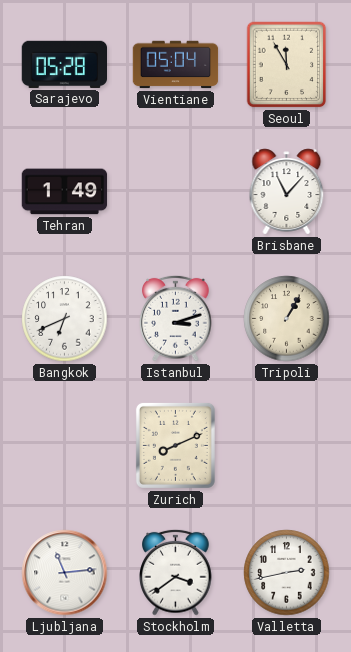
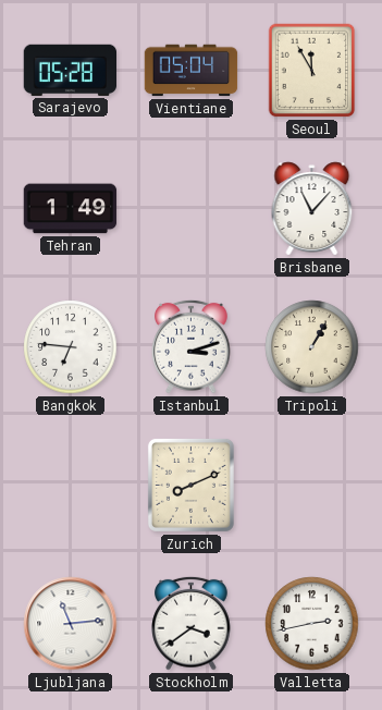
Bangkok: 6:41 -> 6:46
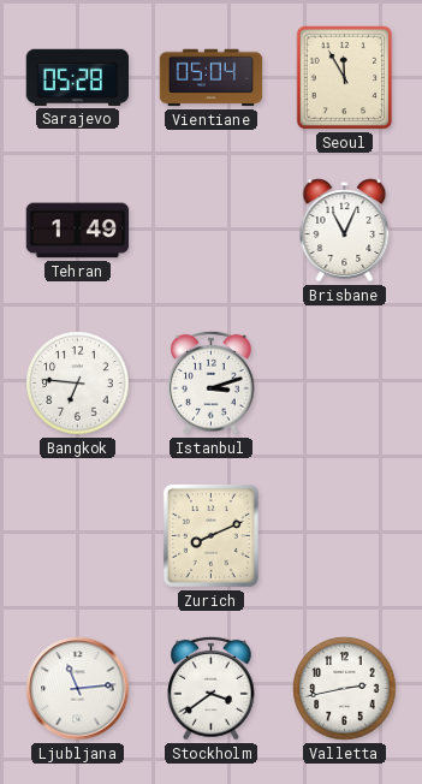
Brisbane: 11:07 -> 11:04
Tripoli: 1:05 -> none
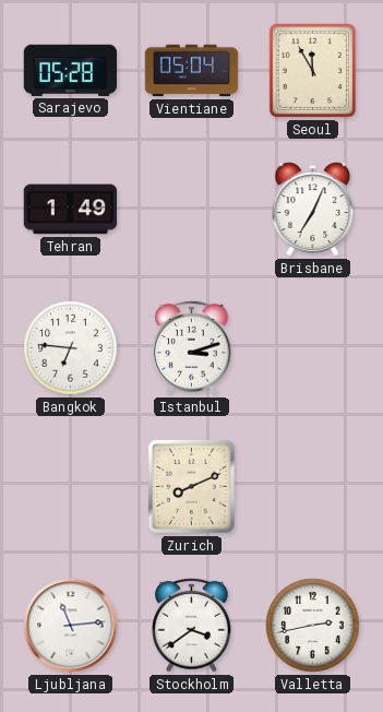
Brisbane: 11:04 -> 7:04
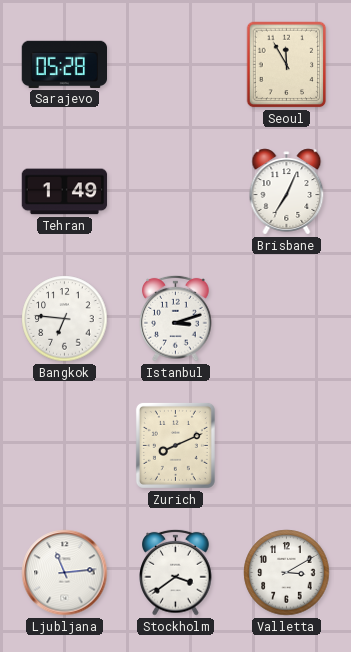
Vientiane: 05:04 -> none
Valletta: 2:43 -> 3:10
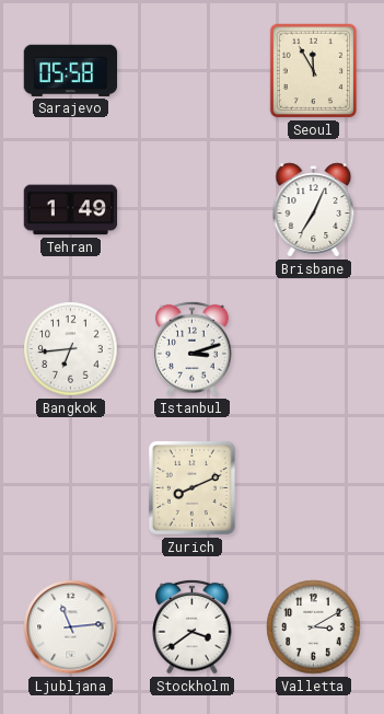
Sarajevo: 05:28 -> 05:58
Bangkok: 6:46 -> 6:44
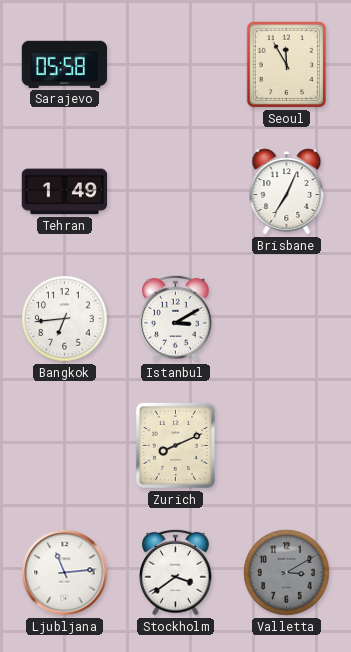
Istanbul: 3:12 -> 3:10
Valletta dial: white -> grey
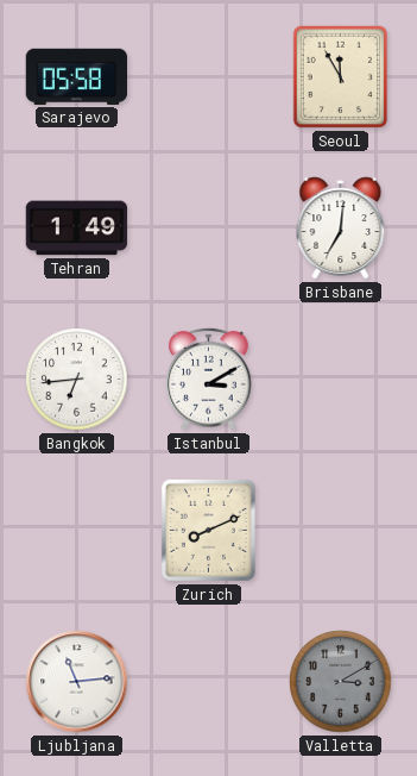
Brisbane: 7:04 -> 7:01
Stockholm: 3:39 -> none
